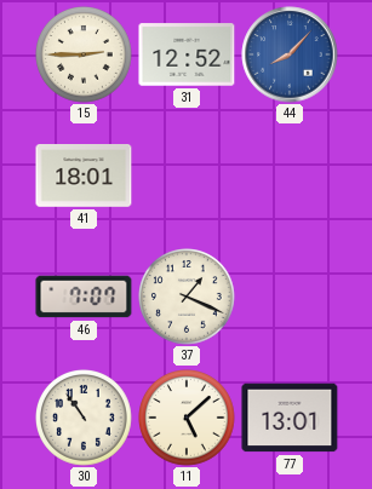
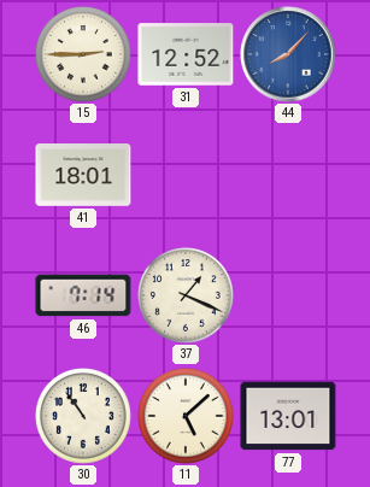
46: 7:07 -> 7:14
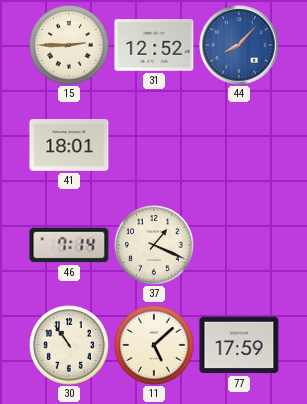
77: 13:01 -> 17:59
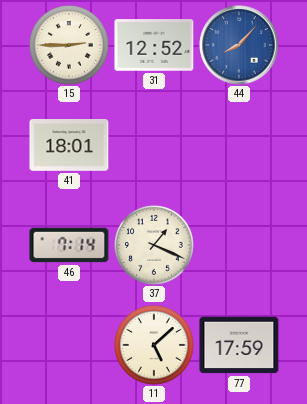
30: 10:54 -> none
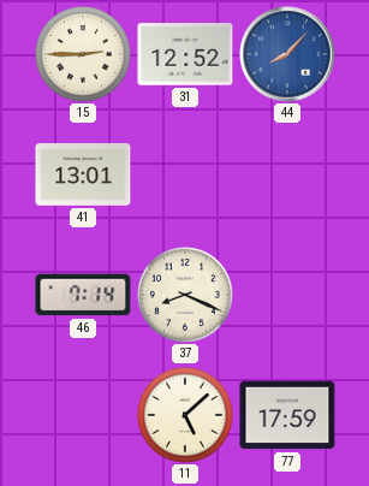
41: 18:01 -> 13:01
37: 1:19 -> 8:19
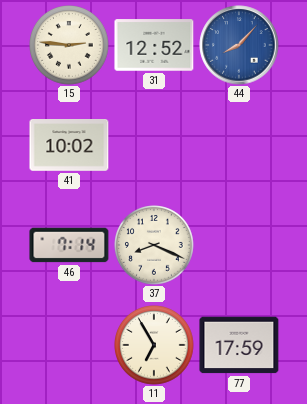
15: 2:45 -> 2:46
41: 13:01 -> 10:02
11: 5:08 -> 6:55
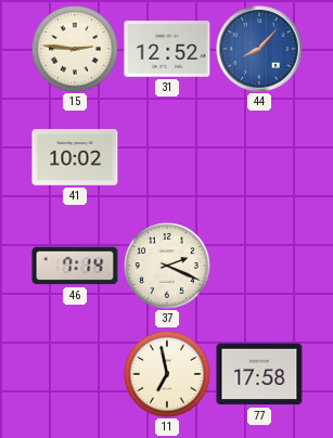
37: 8:19 -> 2:19
11: 6:55 -> 6:58
77: 17:59 -> 17:58
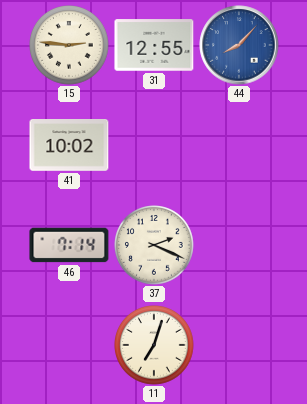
31: 12:52 -> 12:55
11: 6:58 -> 7:03
77: 17:58 -> none
